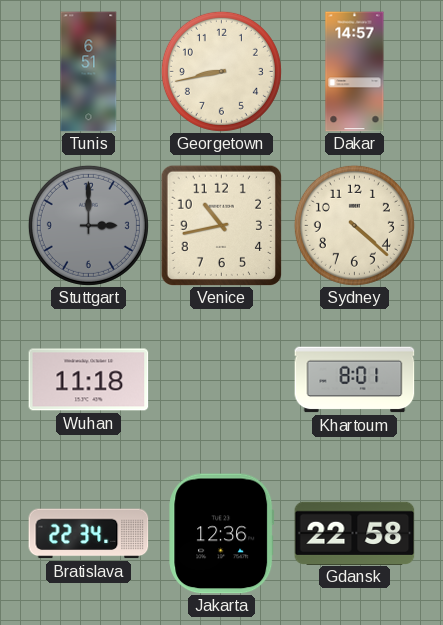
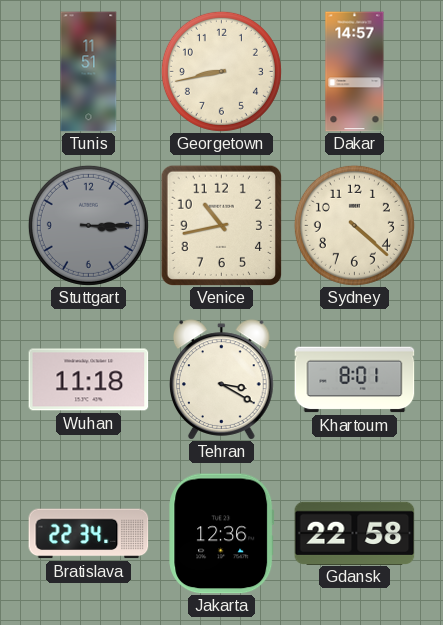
Tunis: 6:51 -> 11:51
Stuttgart: 3:00 -> 3:15
Tehran: none -> 3:20
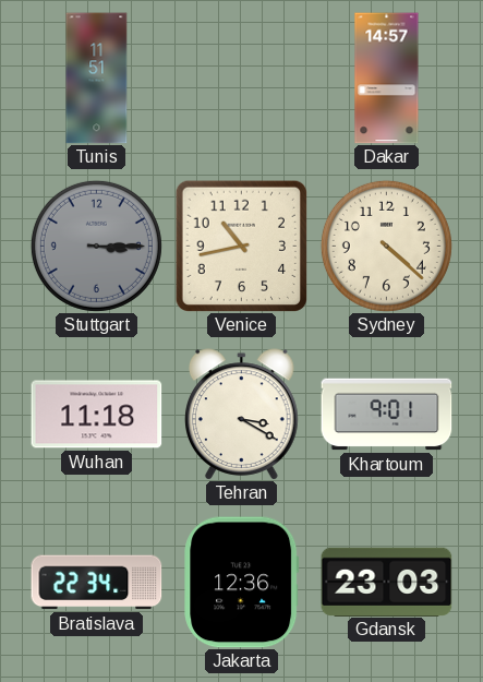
Georgetown: 8:43 -> none
Khartoum: 8:01 -> 9:01
Gdansk: 22:58 -> 23:03
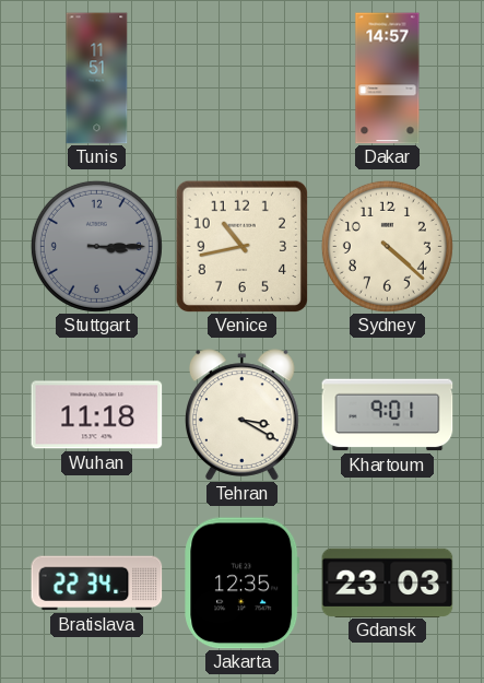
Jakarta: 12:36 -> 12:35
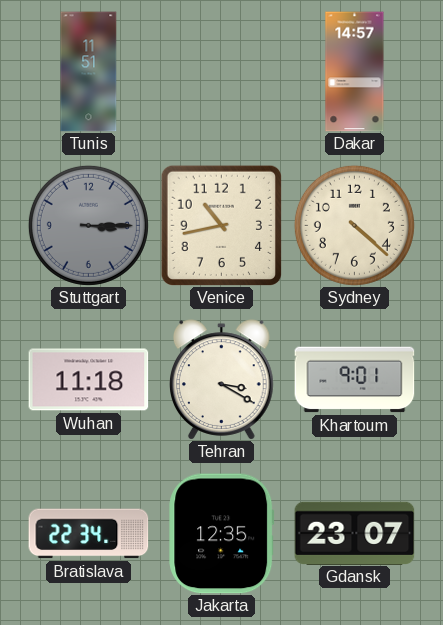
Gdansk: 23:03 -> 23:07
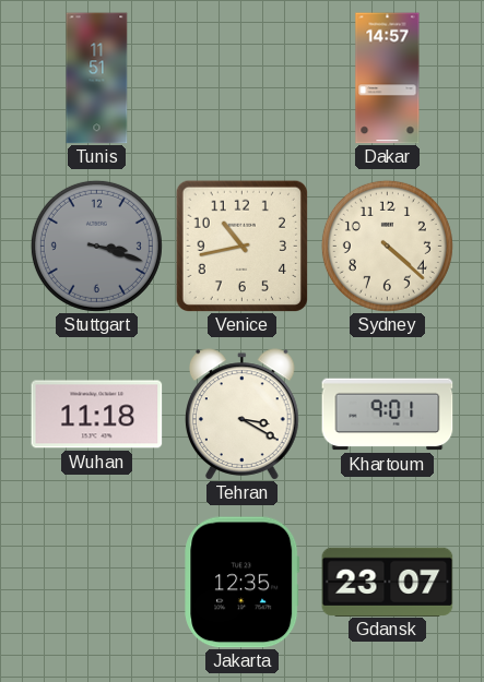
Stuttgart: 3:15 -> 3:18
Bratislava: 22:34 -> none
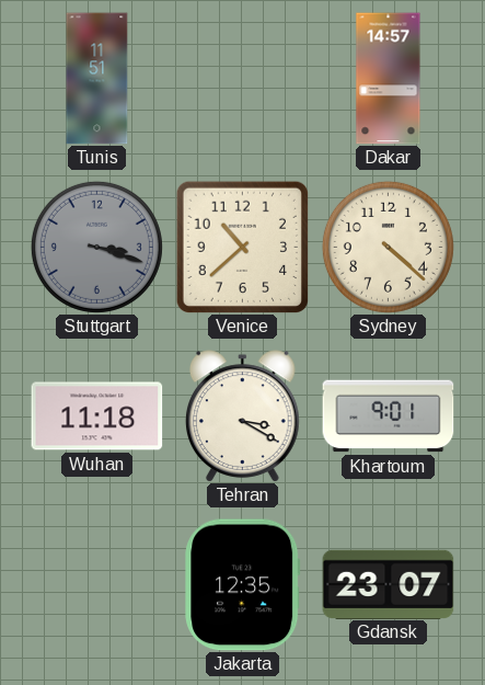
Venice: 10:43 -> 10:38
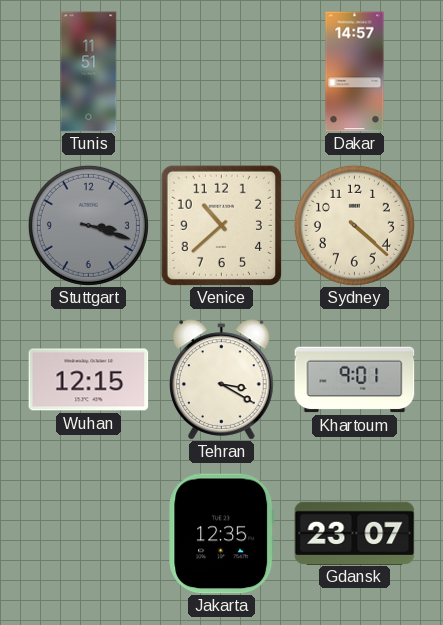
Wuhan: 11:18 -> 12:15
